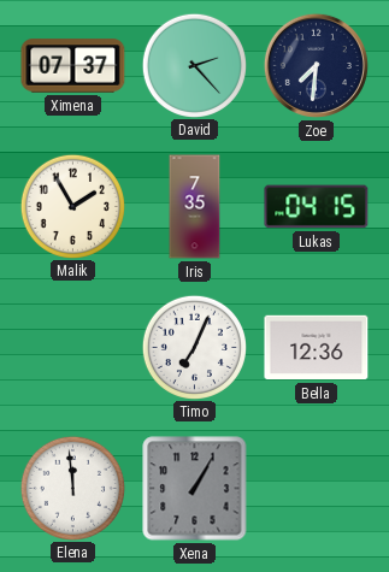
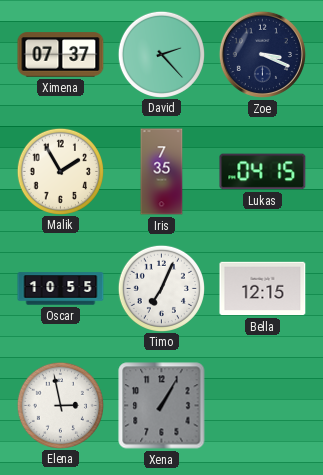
Zoe: 7:31 -> 3:19
Oscar: none -> 10:55
Bella: 12:36 -> 12:15
Elena: 11:59 -> 2:58
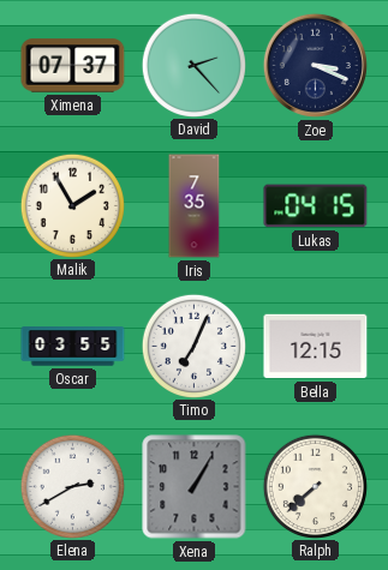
Oscar: 10:55 -> 03:55
Elena: 2:58 -> 2:40
Ralph: none -> 7:38
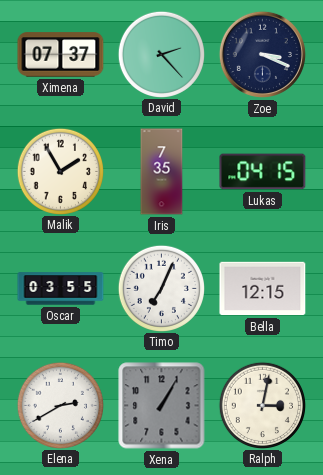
Ralph: 7:38 -> 3:02
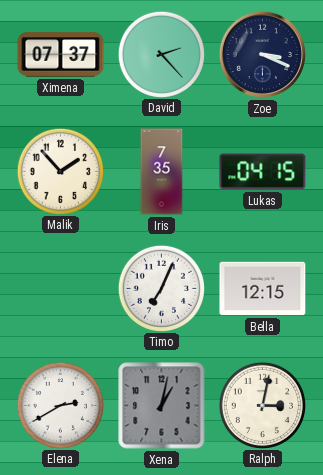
Malik: 1:55 -> 1:53
Oscar: 03:55 -> none
Xena: 1:05 -> 1:02
